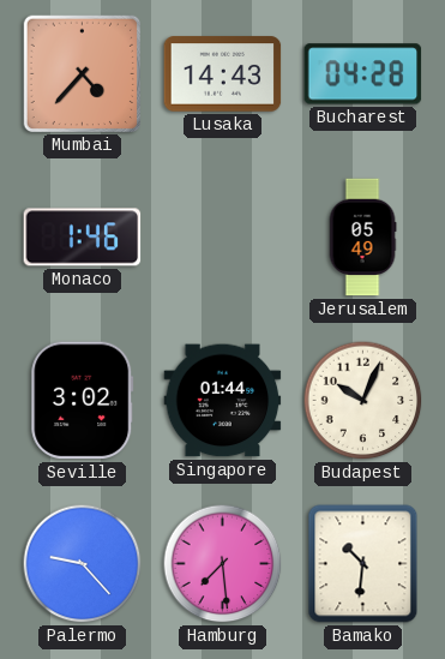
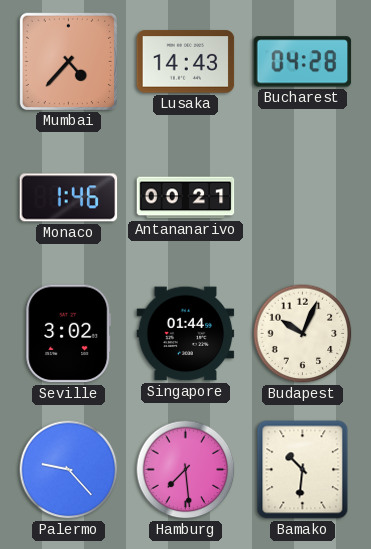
Antananarivo: none -> 00:21
Jerusalem: 05:49 -> none
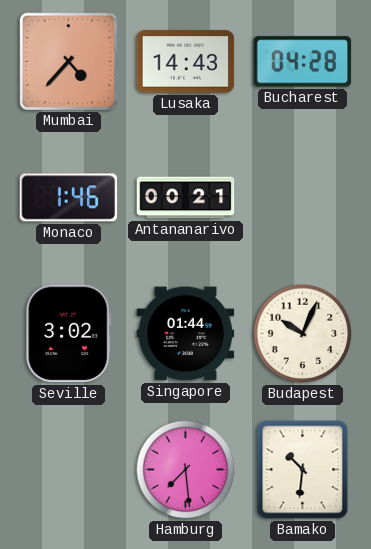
Palermo: 9:23 -> none
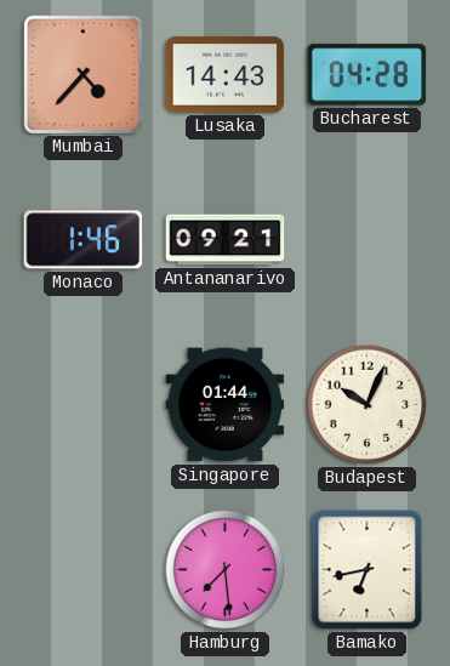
Antananarivo: 00:21 -> 09:21
Seville: 3:02 -> none
Bamako: 10:31 -> 6:43
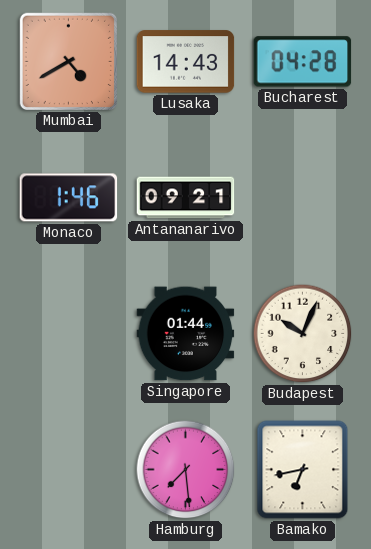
Mumbai: 4:37 -> 4:40
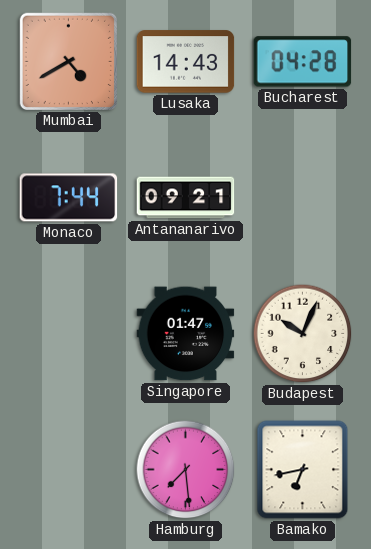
Monaco: 1:46 -> 7:44
Singapore: 01:44 -> 01:47
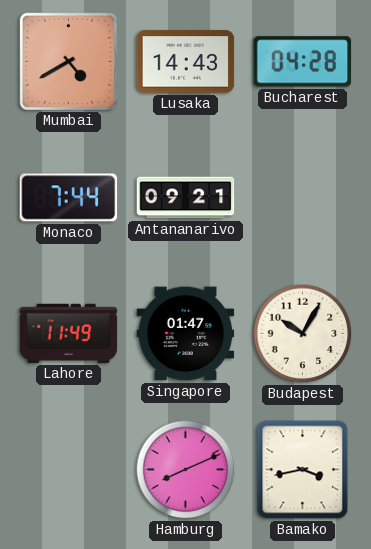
Lahore: none -> 11:49
Budapest: 10:04 -> 10:05
Hamburg: 7:29 -> 8:11
Bamako: 6:43 -> 3:43
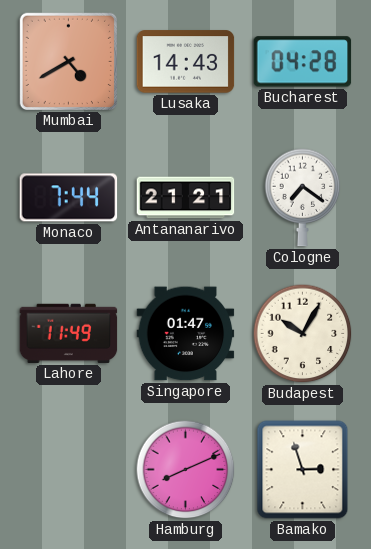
Antananarivo: 09:21 -> 21:21
Cologne: none -> 7:21
Bamako: 3:43 -> 2:57
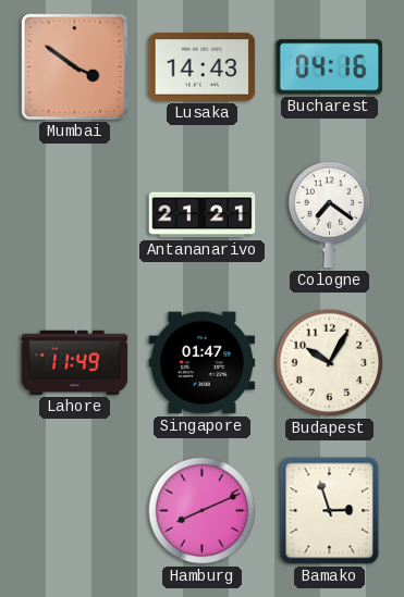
Mumbai: 4:40 -> 3:51
Bucharest: 04:28 -> 04:16
Monaco: 7:44 -> none
